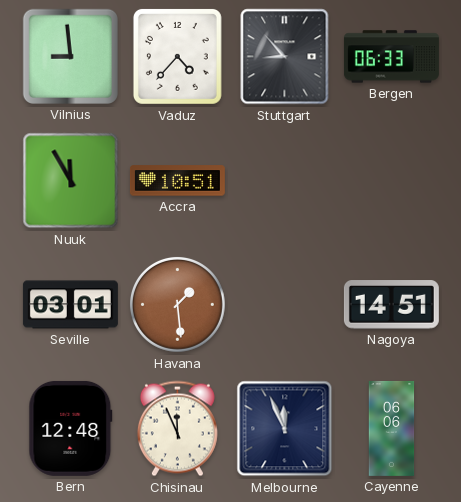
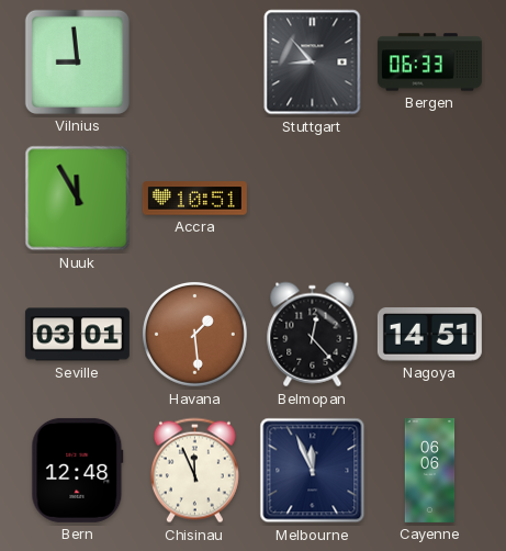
Vaduz: 4:37 -> none
Belmopan: none -> 12:23
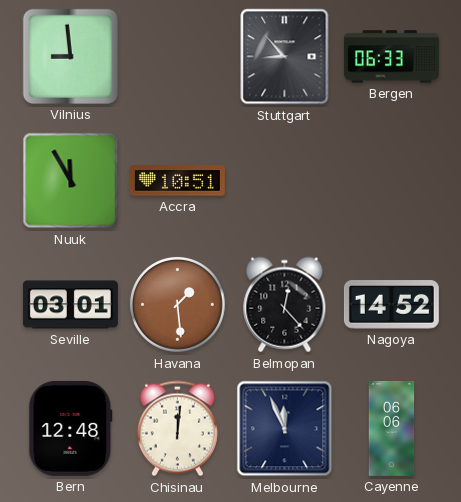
Nagoya: 14:51 -> 14:52
Chisinau: 11:56 -> 12:01
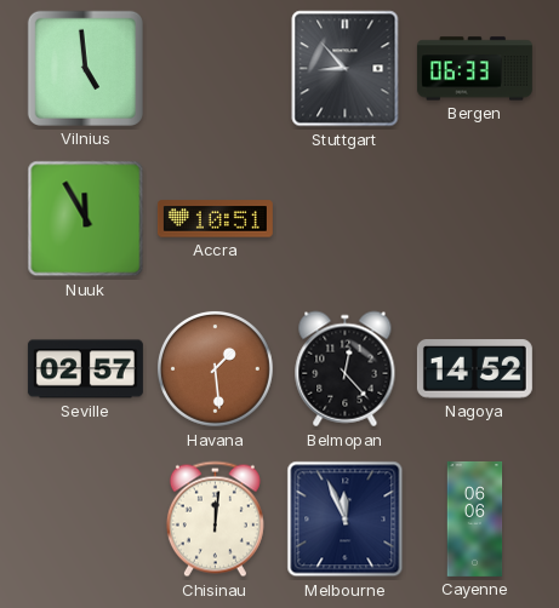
Vilnius: 8:59 -> 4:59
Seville: 03:01 -> 02:57
Bern: 12:48 -> none
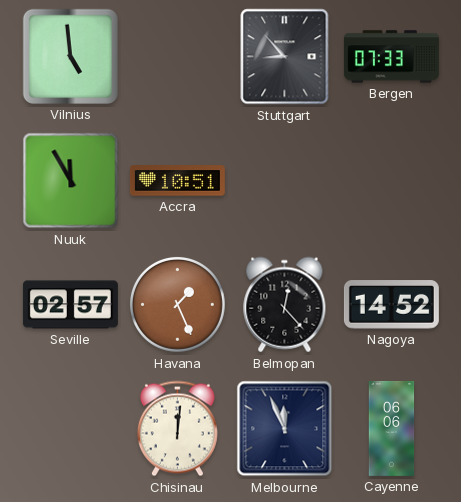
Bergen: 06:33 -> 07:33
Havana: 1:29 -> 1:26
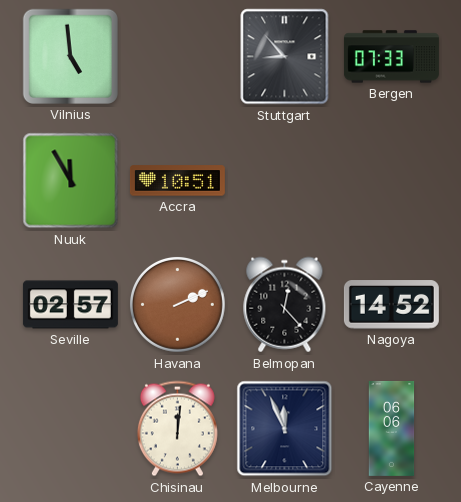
Havana: 1:26 -> 2:11
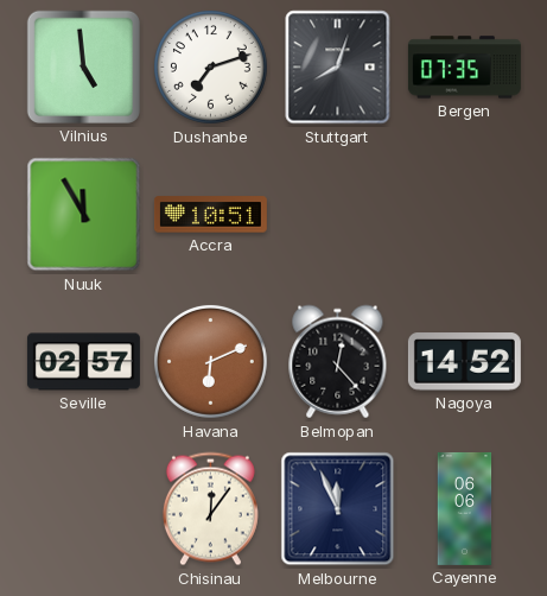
Dushanbe: none -> 7:12
Stuttgart: 8:53 -> 8:03
Bergen: 07:33 -> 07:35
Havana: 2:11 -> 6:11
Chisinau: 12:01 -> 12:06
